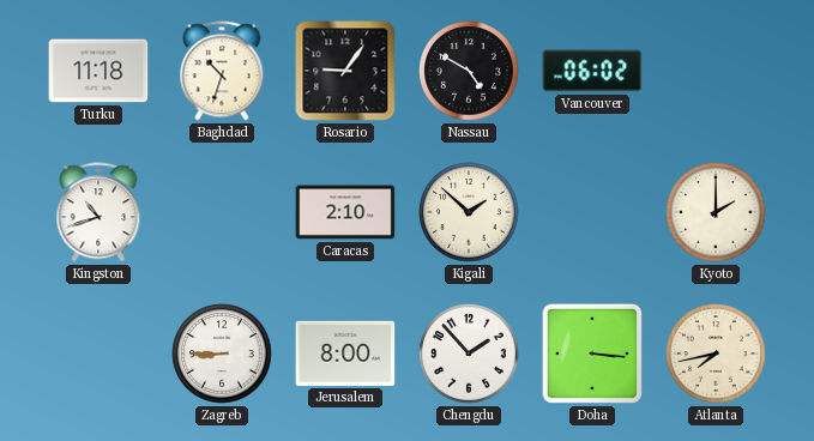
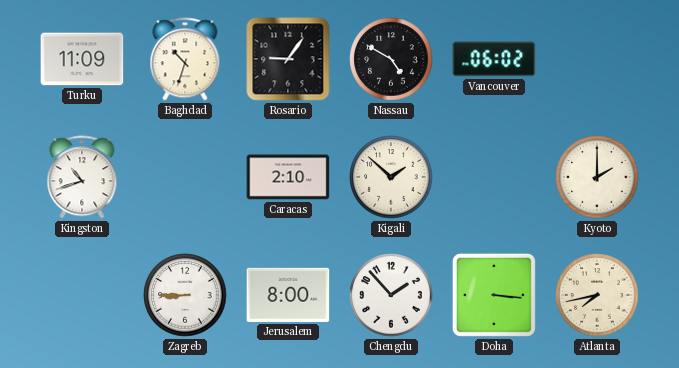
Turku: 11:18 -> 11:09
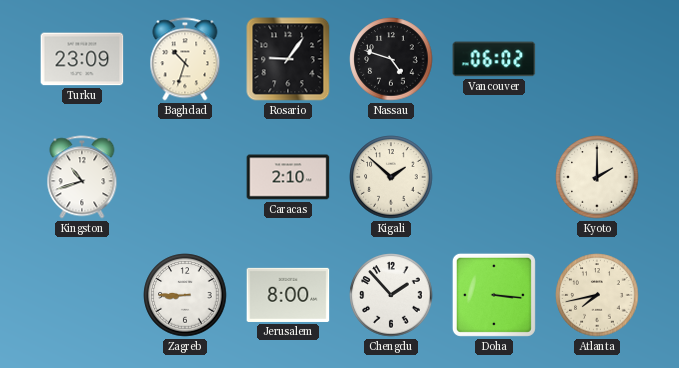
Turku: 11:09 -> 23:09
Nassau: 4:50 -> 4:48
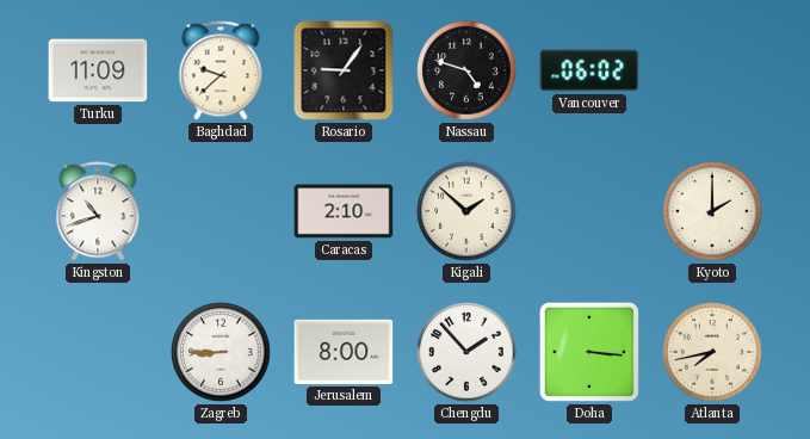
Turku: 23:09 -> 11:09
Baghdad: 10:33 -> 9:38
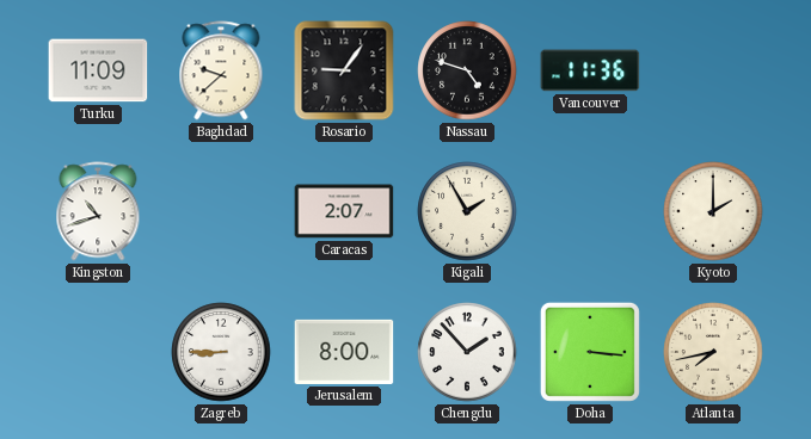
Vancouver: 06:02 -> 11:36
Caracas: 2:10 -> 2:07
Kigali: 1:52 -> 1:55
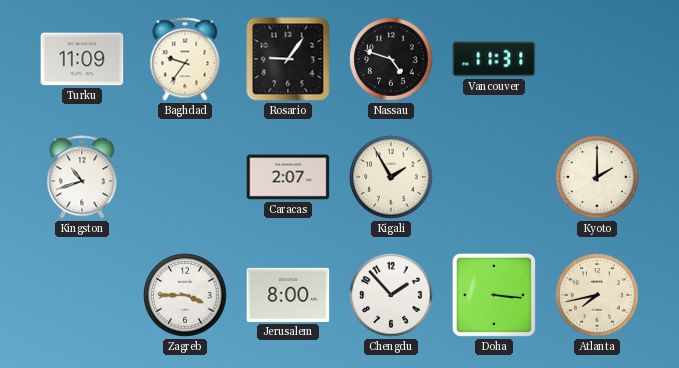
Baghdad: 9:38 -> 9:36
Vancouver: 11:36 -> 11:31
Zagreb: 8:45 -> 3:45
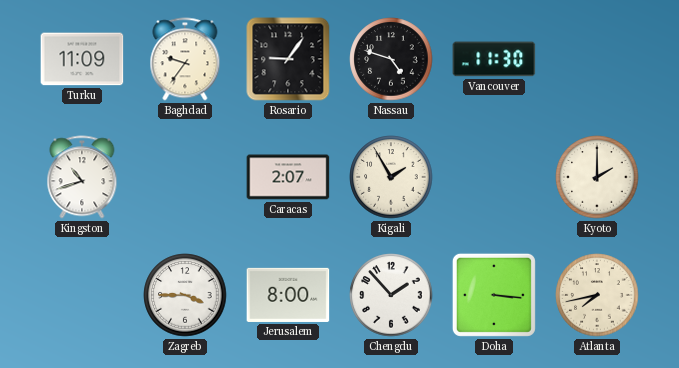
Vancouver: 11:31 -> 11:30
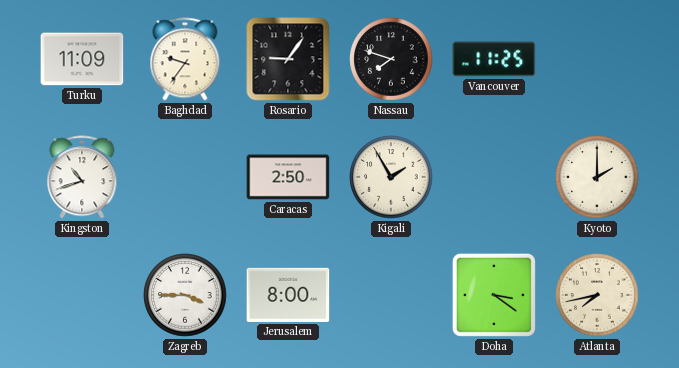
Nassau: 4:48 -> 7:48
Vancouver: 11:30 -> 11:25
Caracas: 2:07 -> 2:50
Chengdu: 1:53 -> none
Doha: 3:16 -> 3:21
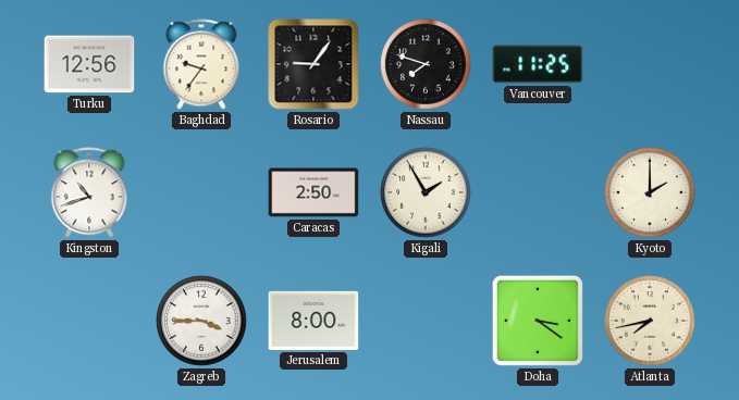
Turku: 11:09 -> 12:56
